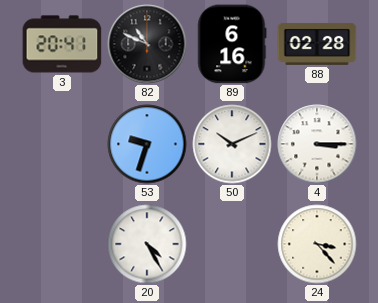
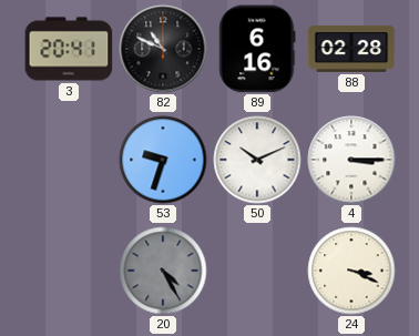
20 dial: white -> grey
24: 3:23 -> 3:19
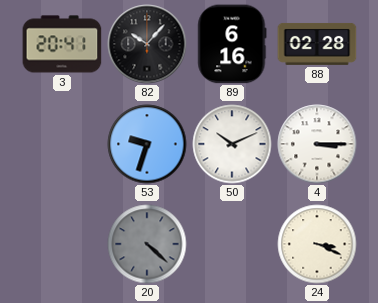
82: 10:49 -> 10:07
20: 4:25 -> 4:22
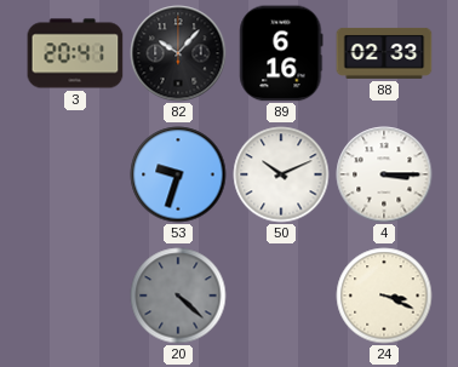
88: 02:28 -> 02:33
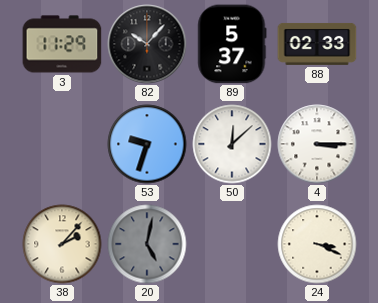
3: 20:41 -> 11:29
89: 6:16 -> 5:37
50: 10:11 -> 12:08
38: none -> 2:07
20: 4:22 -> 5:02
